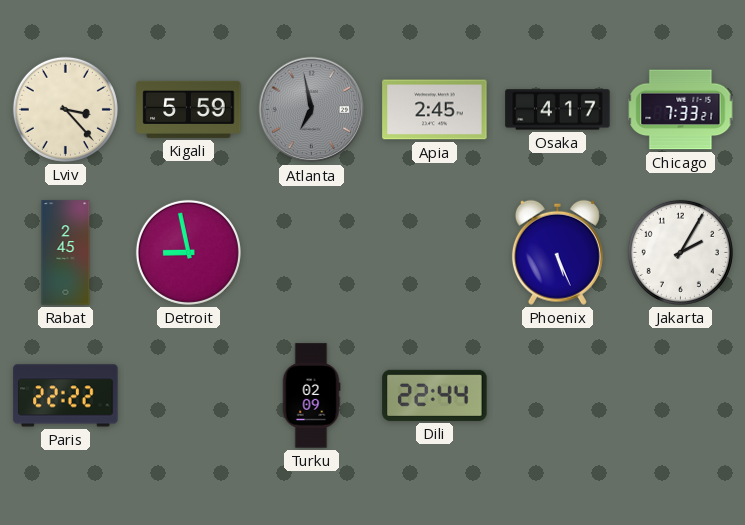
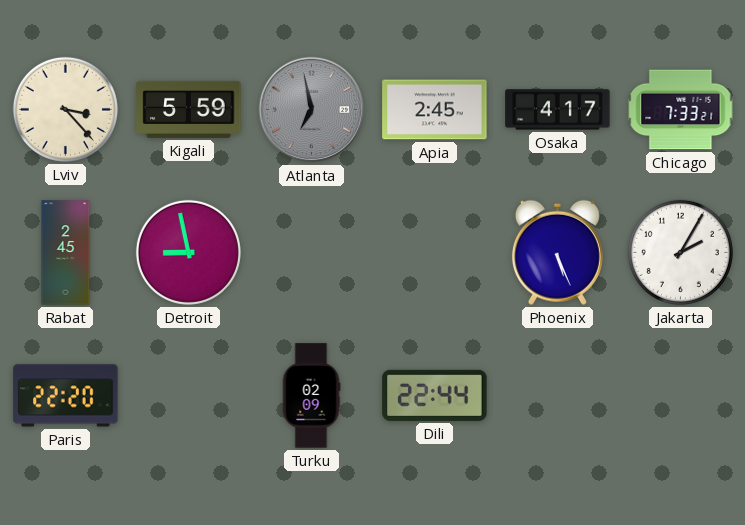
Paris: 22:22 -> 22:20
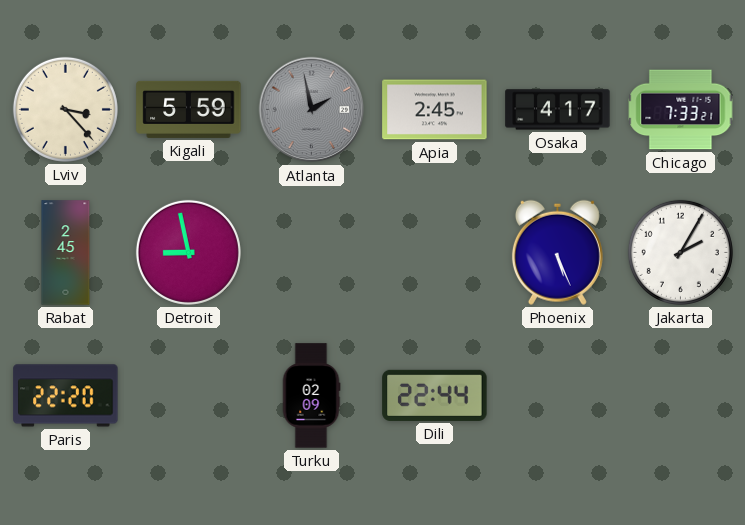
Atlanta: 6:58 -> 1:58
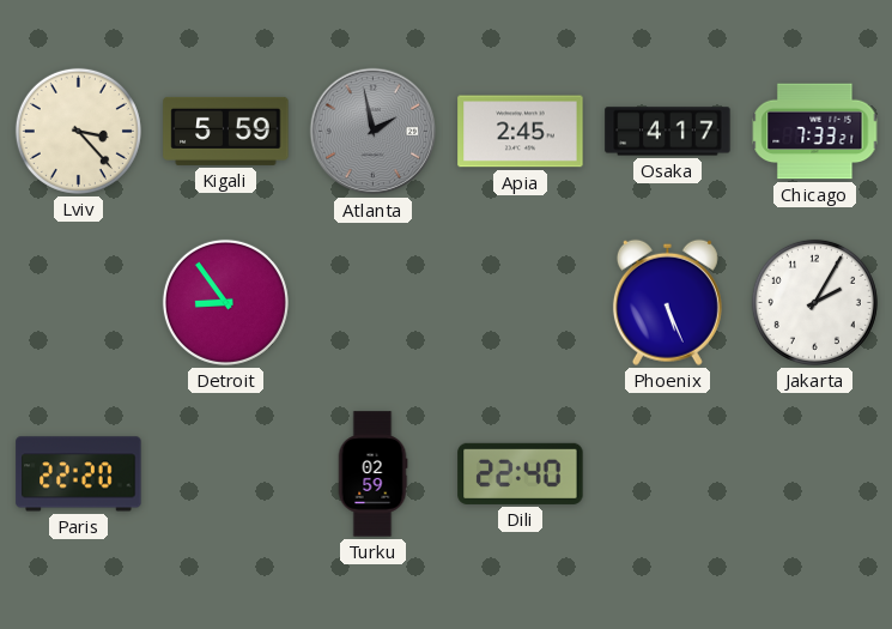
Rabat: 2:45 -> none
Detroit: 8:58 -> 8:54
Turku: 02:09 -> 02:59
Dili: 22:44 -> 22:40
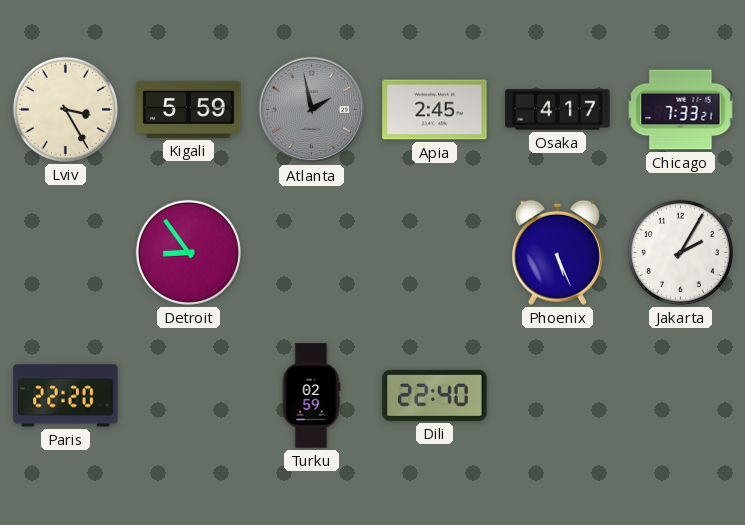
Lviv: 3:23 -> 3:25
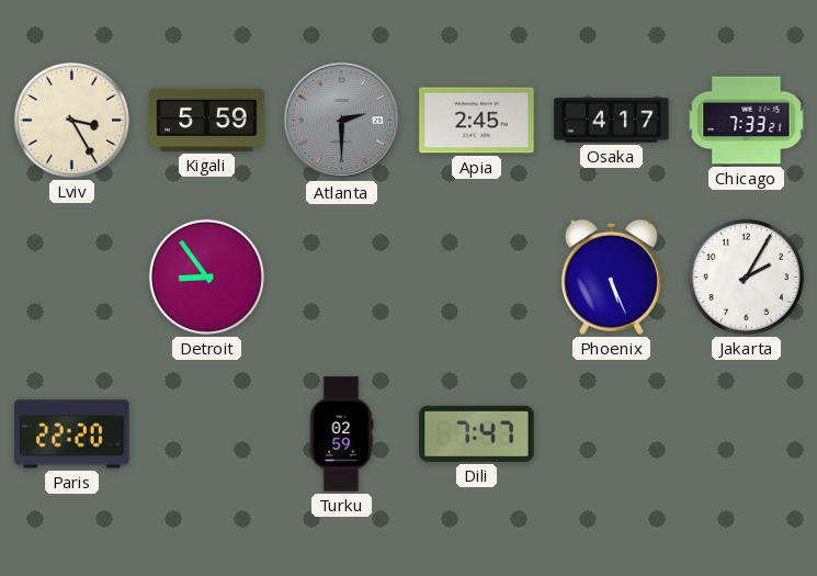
Atlanta: 1:58 -> 2:30
Dili: 22:40 -> 7:47
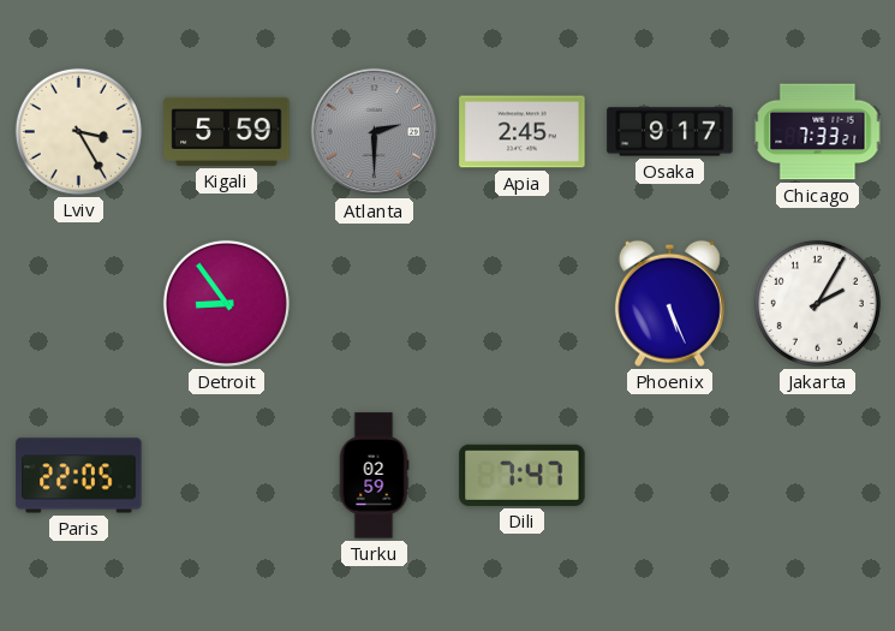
Osaka: 4:17 -> 9:17
Paris: 22:20 -> 22:05
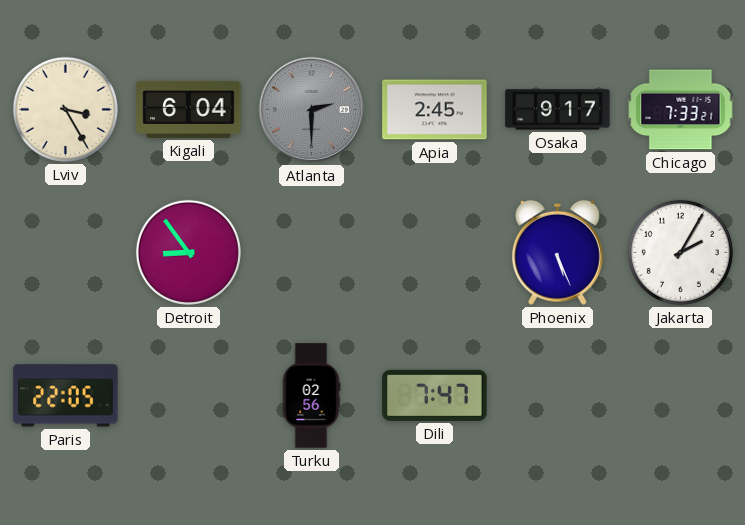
Kigali: 5:59 -> 6:04
Turku: 02:59 -> 02:56
